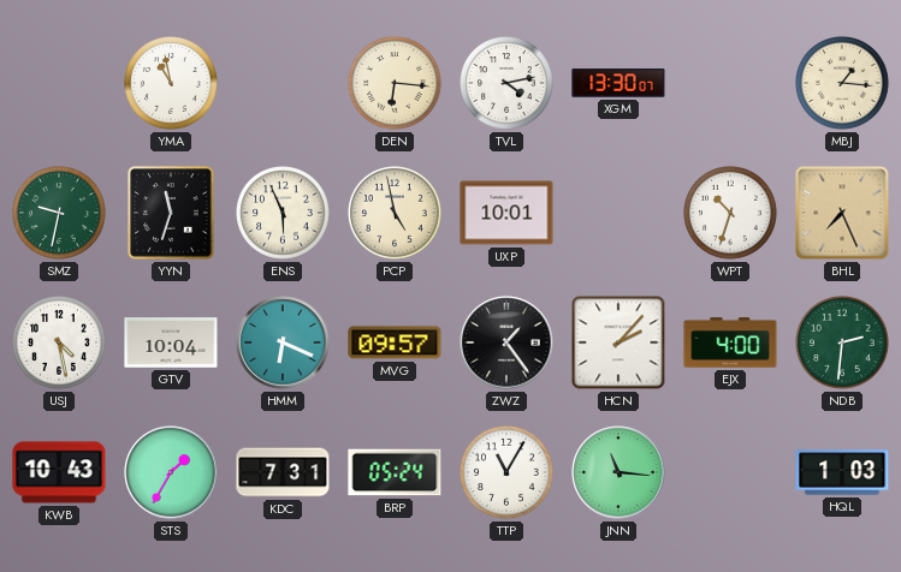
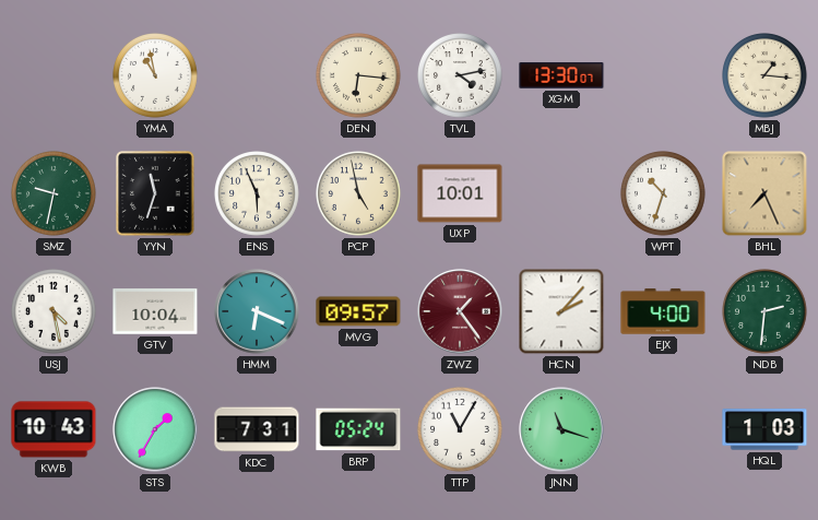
ZWZ dial: black -> burgundy
JNN: 11:16 -> 11:18
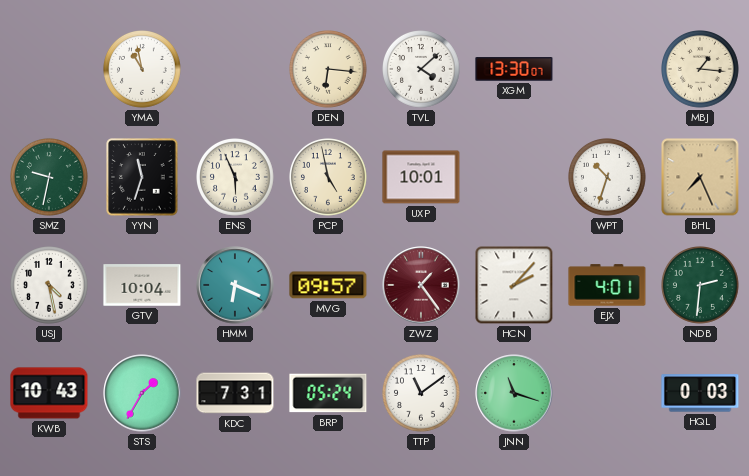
TVL: 4:13 -> 4:08
EJX: 4:00 -> 4:01
TTP: 11:05 -> 11:09
HQL: 1:03 -> 0:03
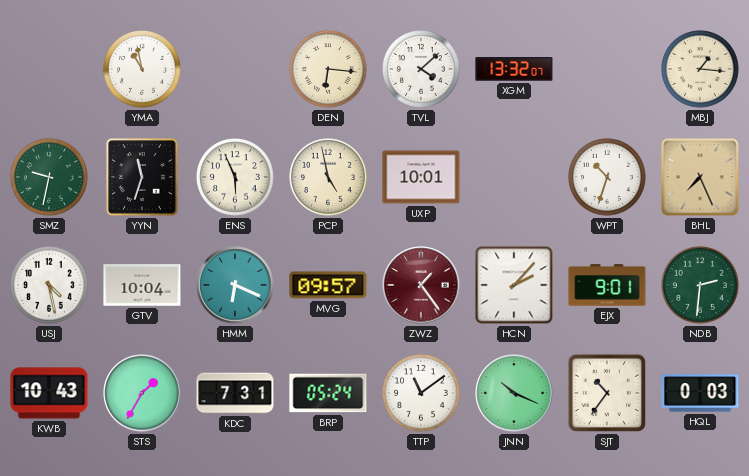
XGM: 13:30 -> 13:32
EJX: 4:01 -> 9:01
JNN: 11:18 -> 10:19
SJT: none -> 10:36
